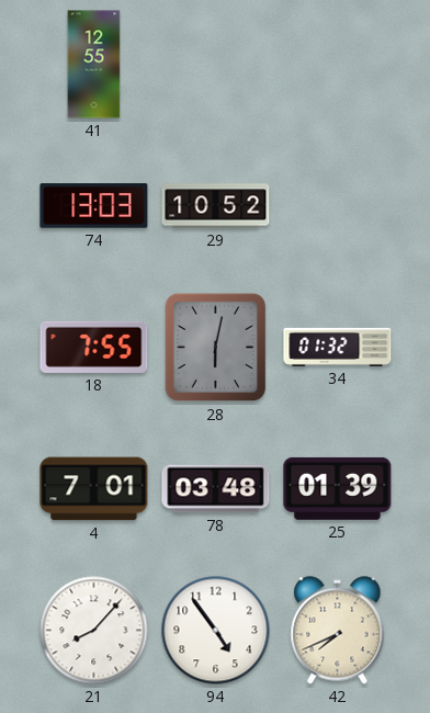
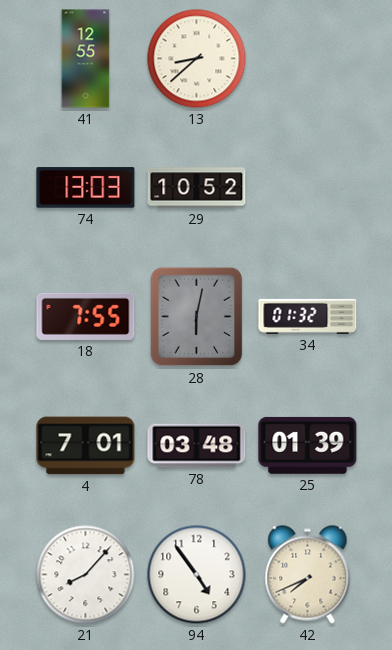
13: none -> 8:38
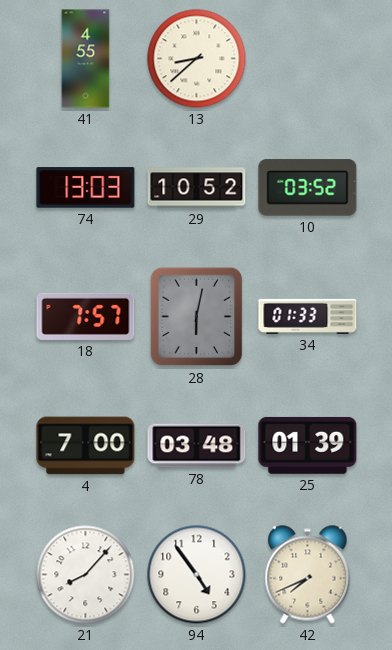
41: 12:55 -> 4:55
10: none -> 03:52
18: 7:55 -> 7:57
34: 01:32 -> 01:33
4: 7:01 -> 7:00
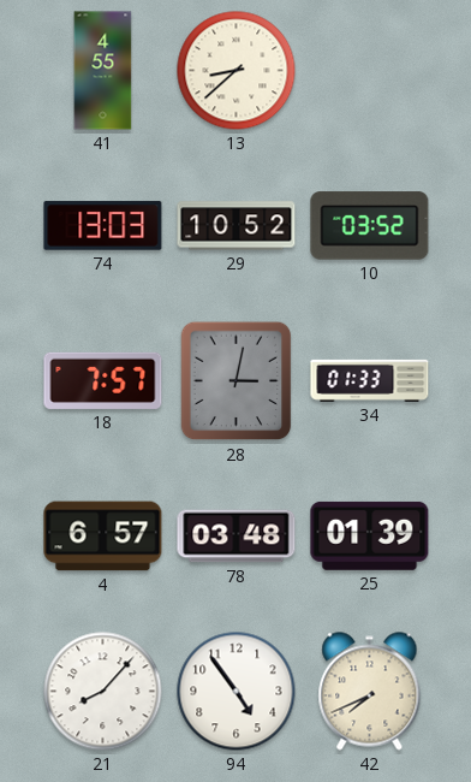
28: 6:02 -> 3:02
4: 7:00 -> 6:57
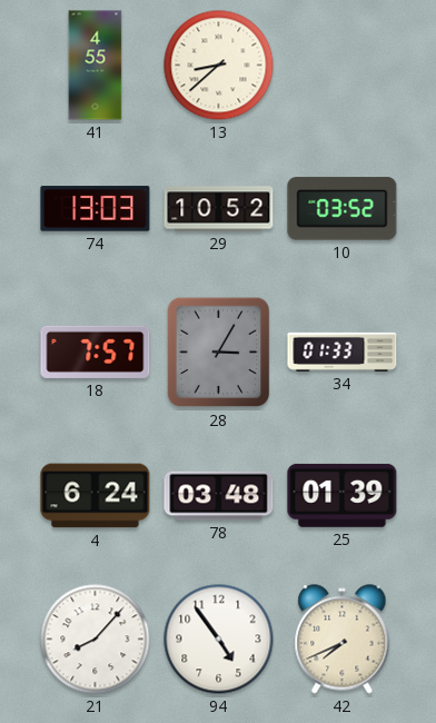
28: 3:02 -> 3:05
4: 6:57 -> 6:24
